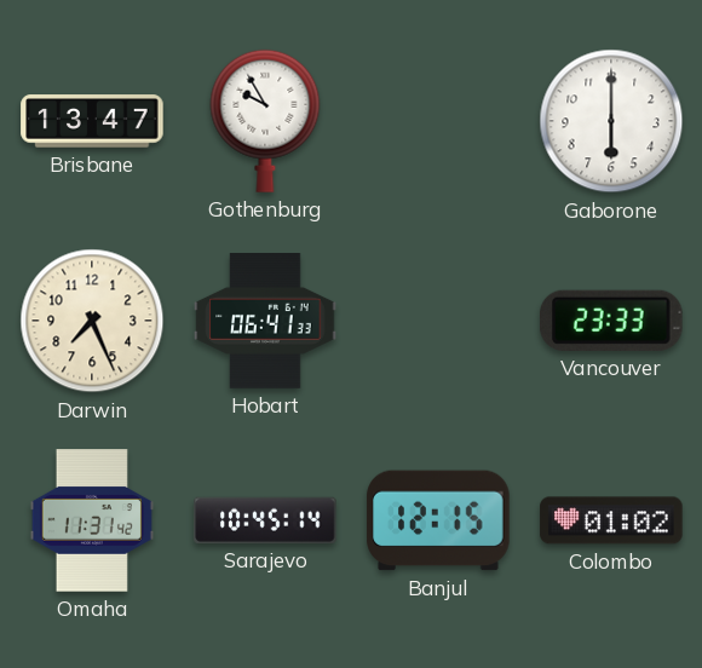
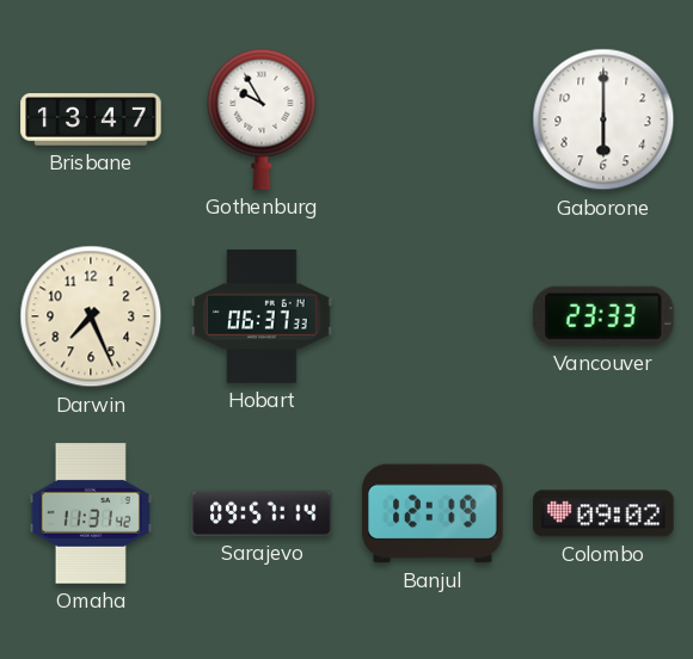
Hobart: 06:41 -> 06:37
Sarajevo: 10:45 -> 09:57
Banjul: 12:15 -> 12:19
Colombo: 01:02 -> 09:02
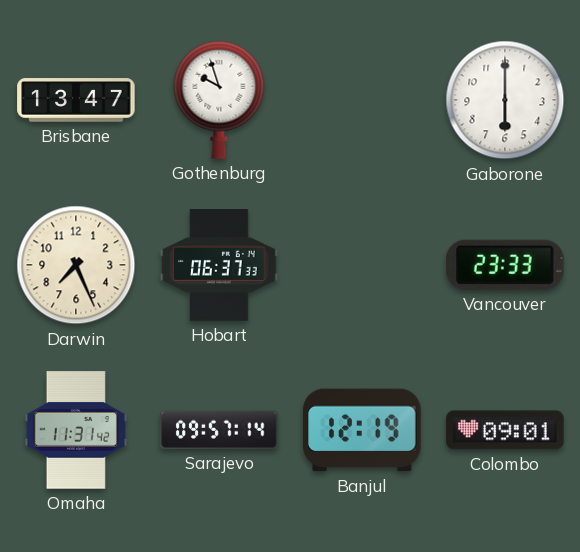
Gothenburg: 9:55 -> 9:57
Colombo: 09:02 -> 09:01
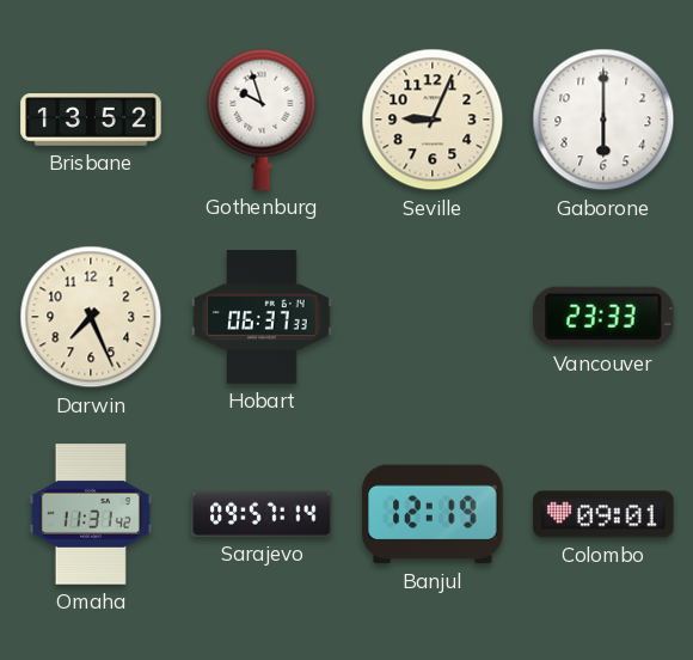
Brisbane: 13:47 -> 13:52
Seville: none -> 9:04
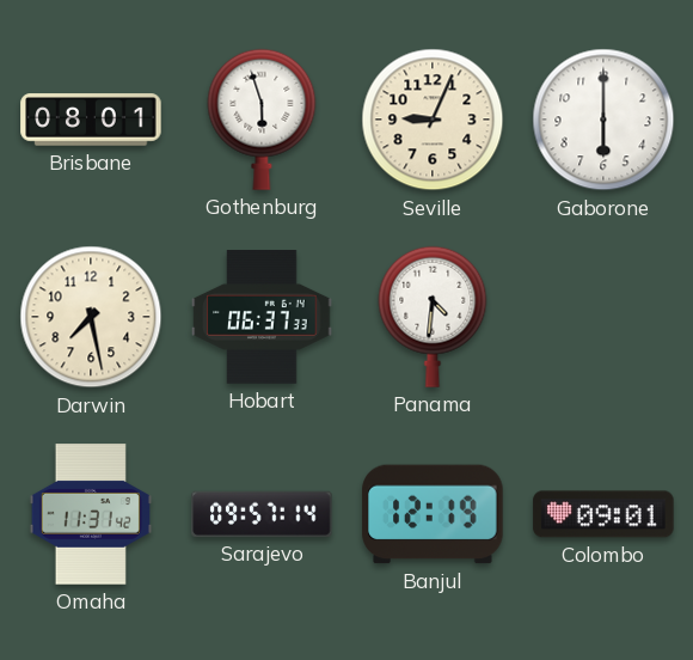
Brisbane: 13:52 -> 08:01
Gothenburg: 9:57 -> 5:57
Darwin: 7:26 -> 7:28
Panama: none -> 4:31
Vancouver: 23:33 -> none
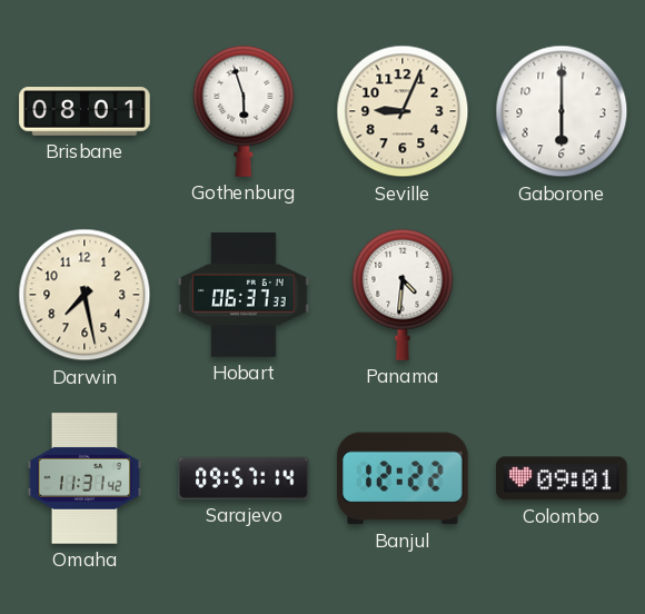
Banjul: 12:19 -> 12:22
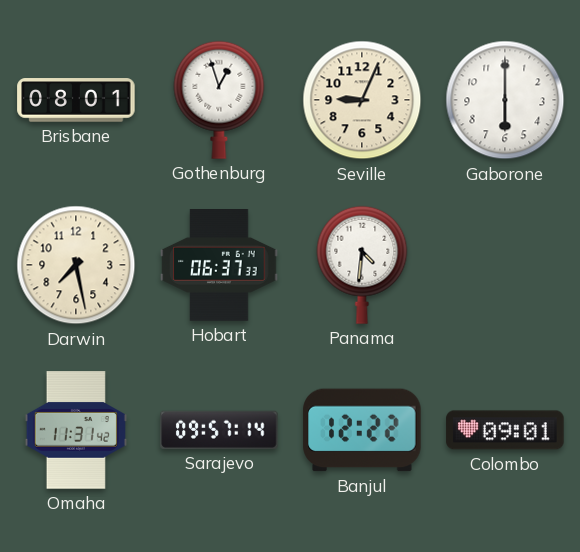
Gothenburg: 5:57 -> 12:57
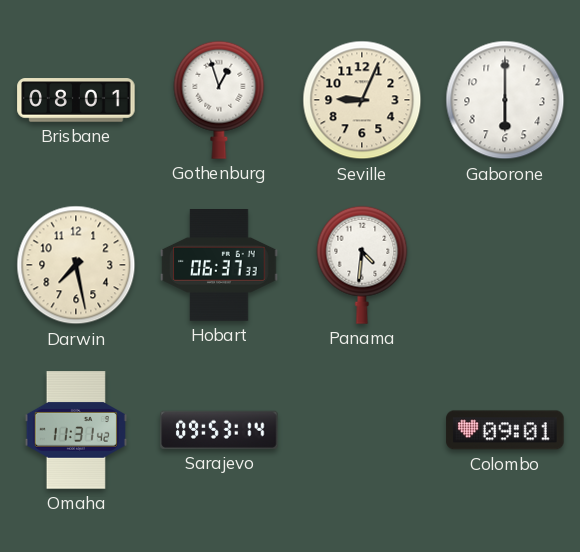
Sarajevo: 09:57 -> 09:53
Banjul: 12:22 -> none
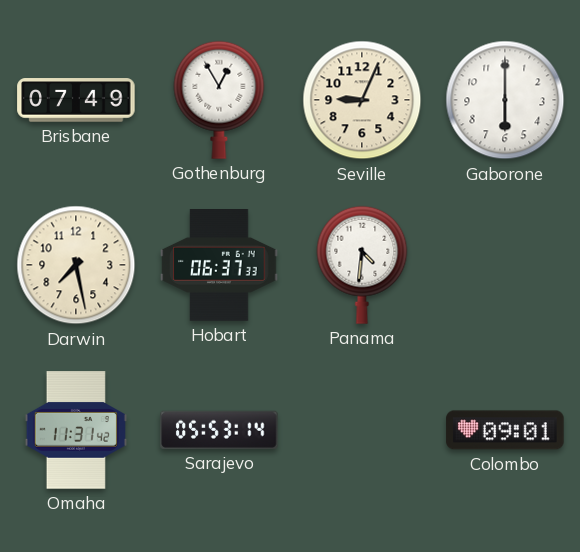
Brisbane: 08:01 -> 07:49
Gothenburg: 12:57 -> 12:55
Sarajevo: 09:53 -> 05:53
